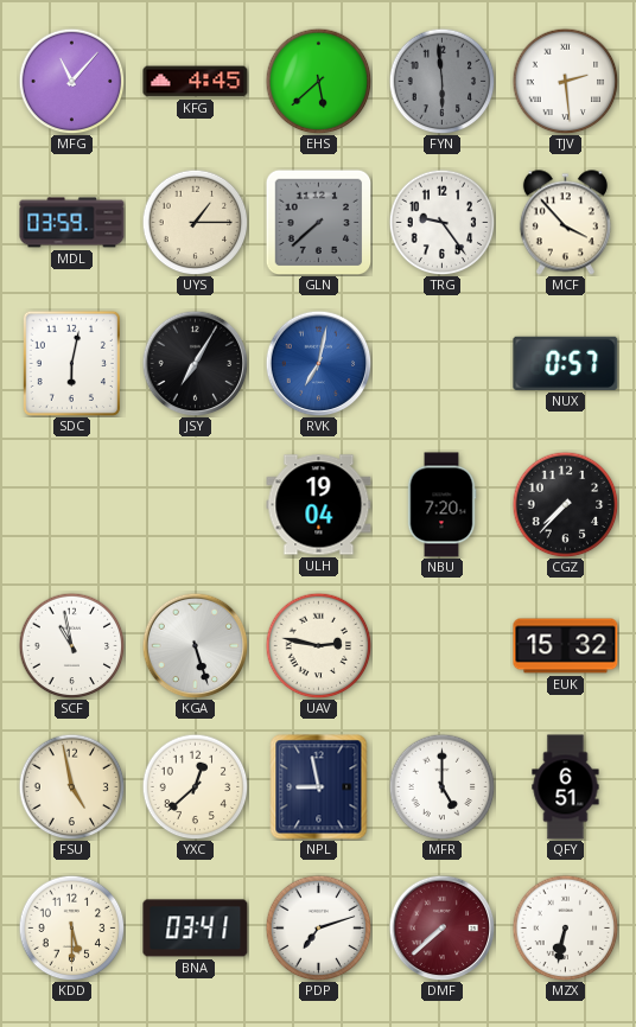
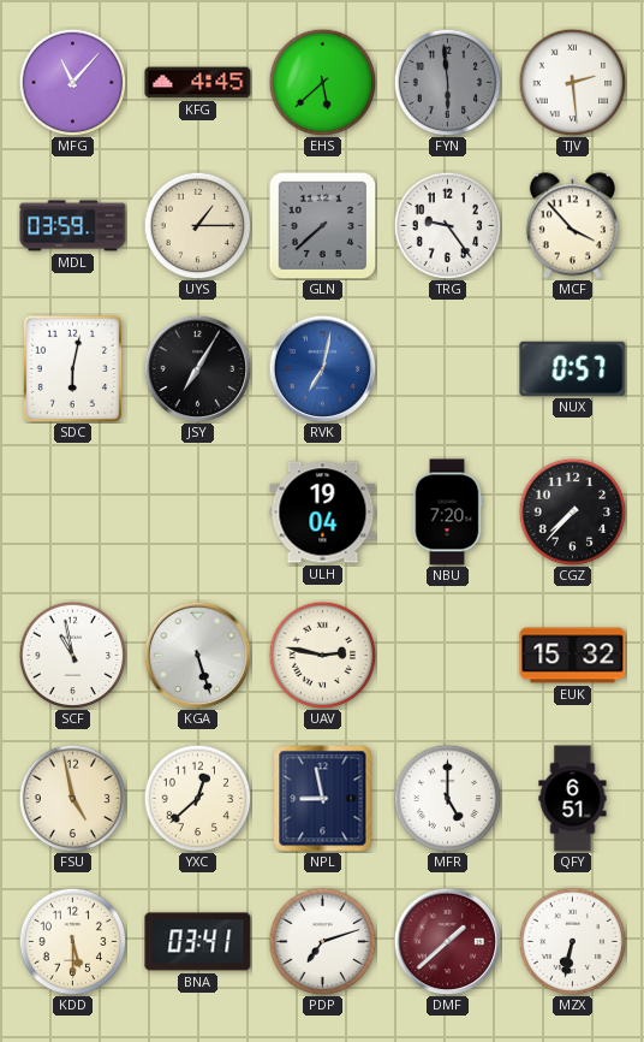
DMF: 7:38 -> 1:38
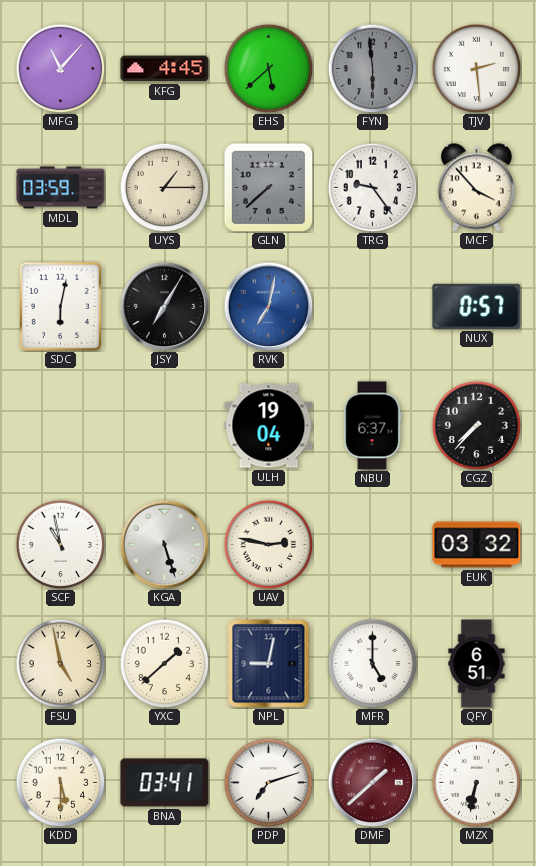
NBU: 7:20 -> 6:37
EUK: 15:32 -> 03:32
YXC: 12:38 -> 1:38
NPL: 8:58 -> 9:02
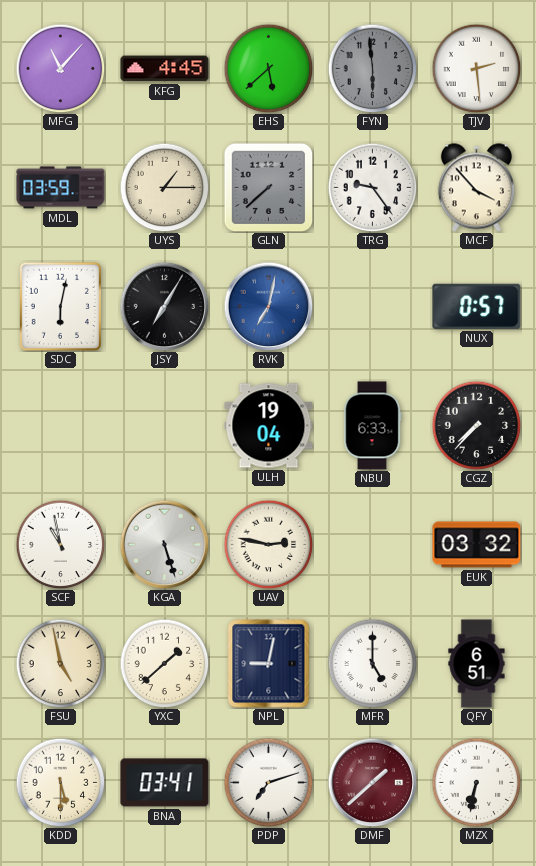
NBU: 6:37 -> 6:33
